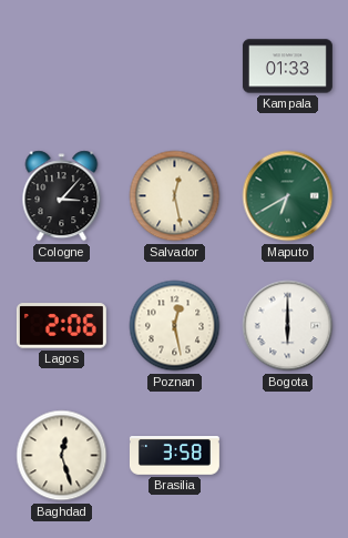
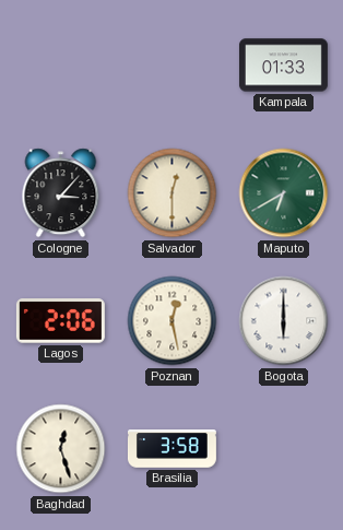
Salvador: 12:28 -> 12:30
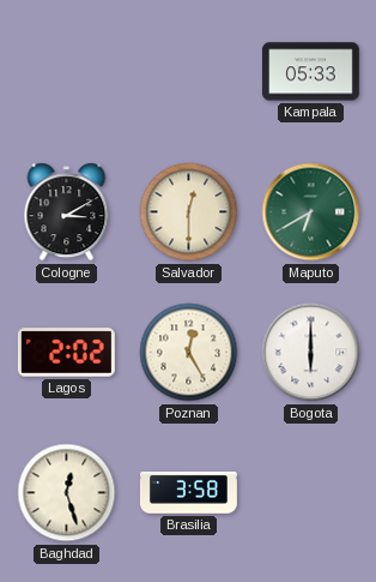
Kampala: 01:33 -> 05:33
Cologne: 3:07 -> 3:10
Lagos: 2:06 -> 2:02
Poznan: 12:28 -> 12:25
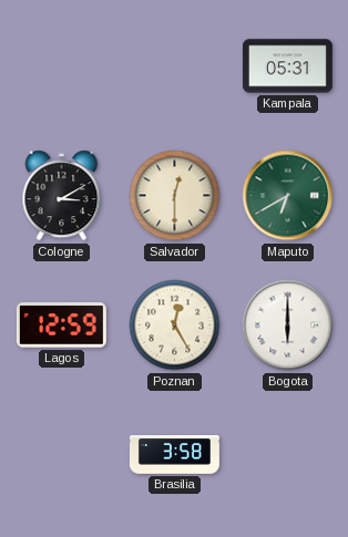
Kampala: 05:33 -> 05:31
Lagos: 2:02 -> 12:59
Baghdad: 12:27 -> none
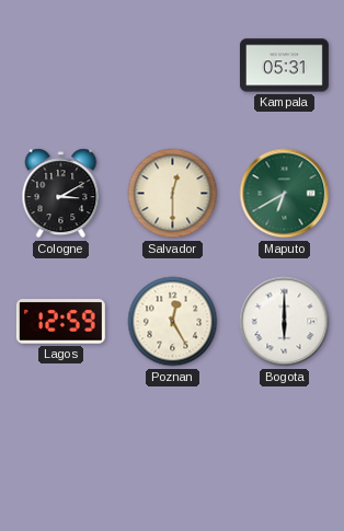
Brasilia: 3:58 -> none
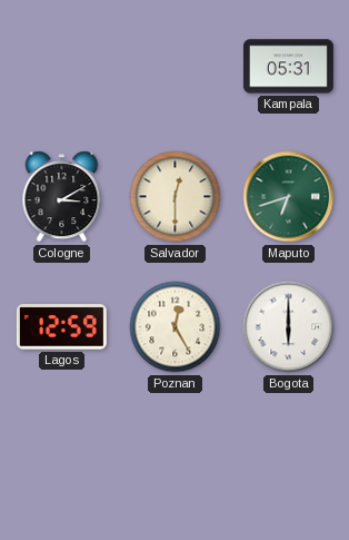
Maputo: 6:40 -> 6:42
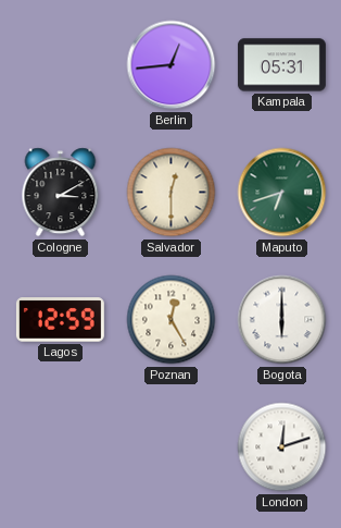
Berlin: none -> 12:44
London: none -> 12:12
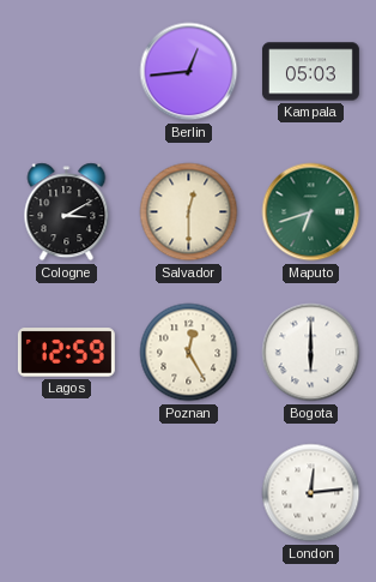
Kampala: 05:31 -> 05:03
London: 12:12 -> 12:14
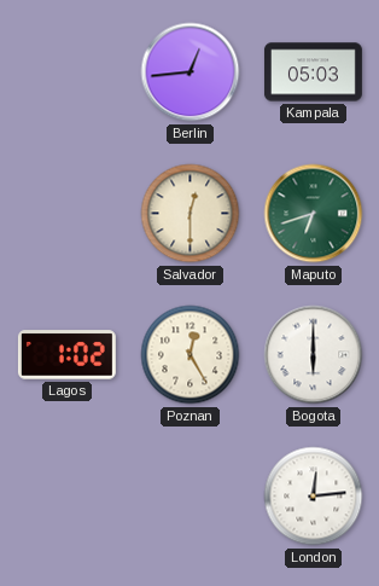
Cologne: 3:10 -> none
Lagos: 12:59 -> 1:02
